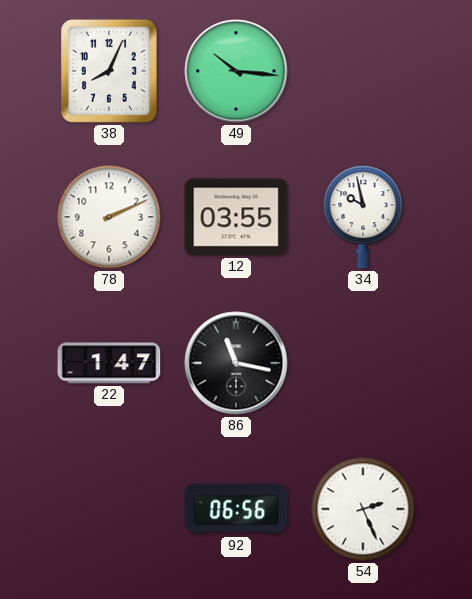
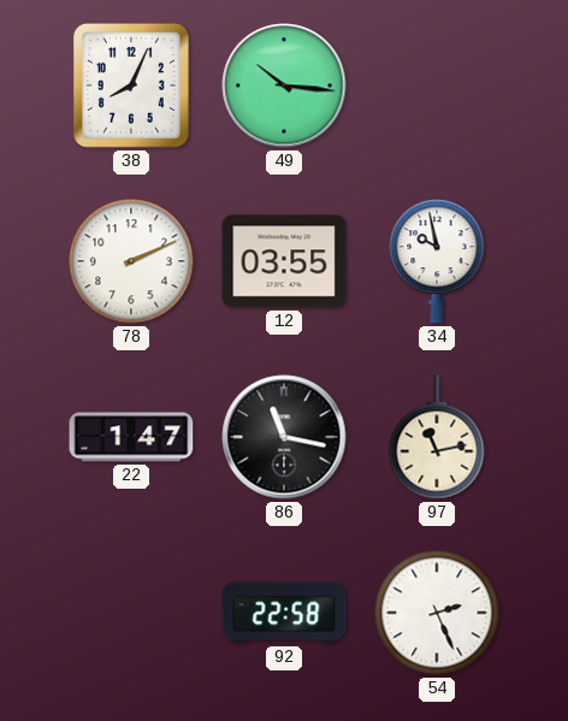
97: none -> 11:13
92: 06:56 -> 22:58
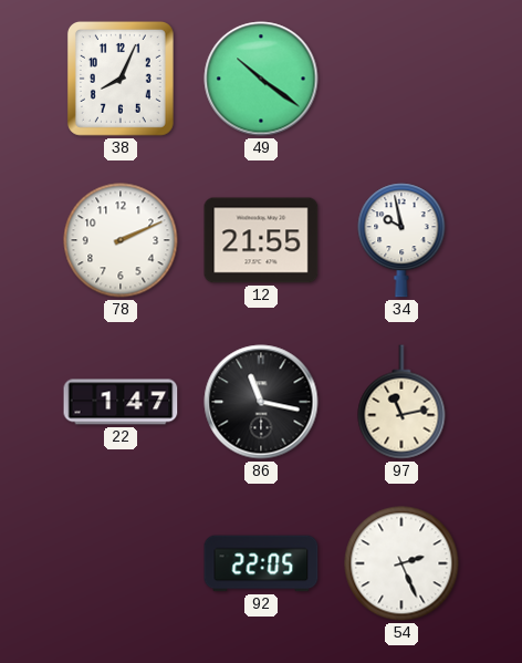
49: 10:16 -> 10:21
12: 03:55 -> 21:55
92: 22:58 -> 22:05
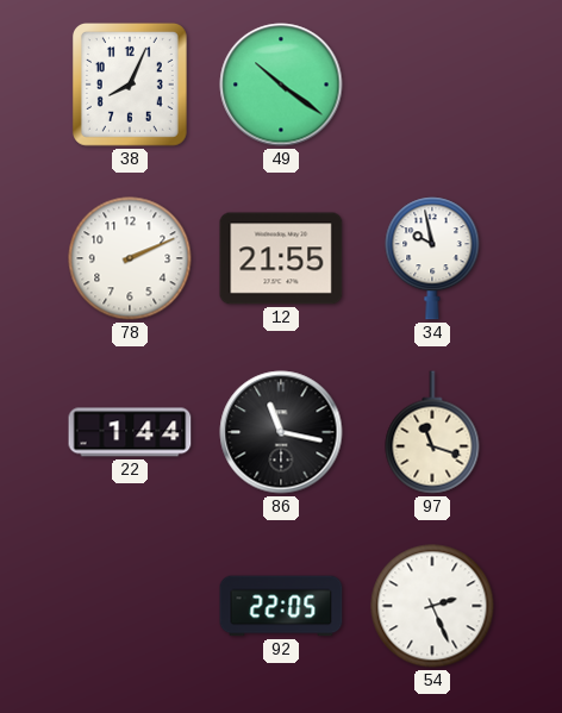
22: 1:47 -> 1:44
97: 11:13 -> 11:18
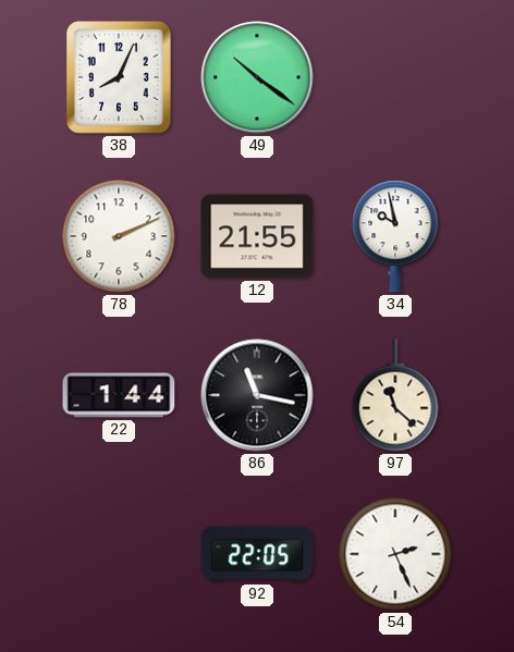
97: 11:18 -> 11:22
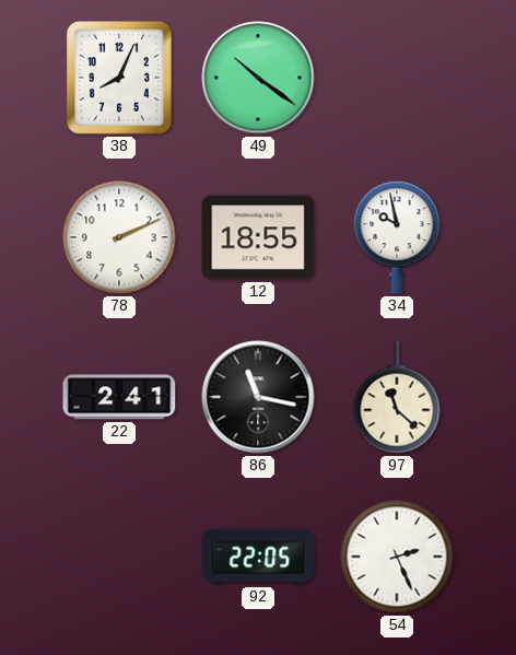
12: 21:55 -> 18:55
22: 1:44 -> 2:41
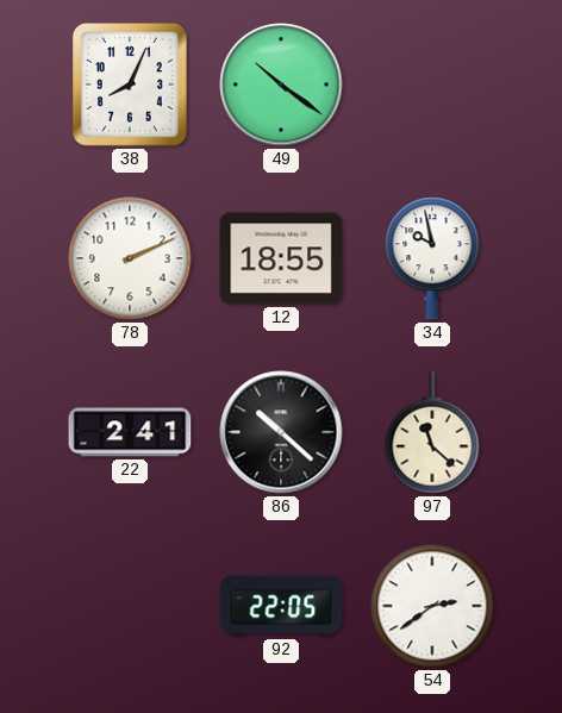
86: 11:17 -> 10:22
54: 2:26 -> 2:39
